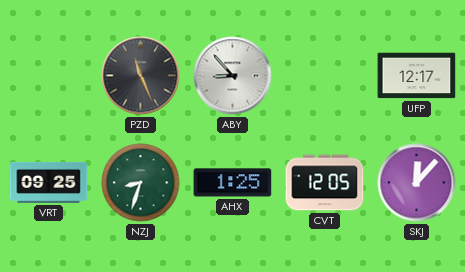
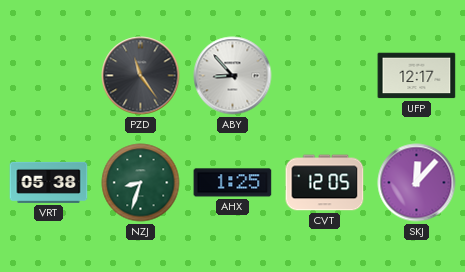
PZD: 11:26 -> 11:24
VRT: 09:25 -> 05:38
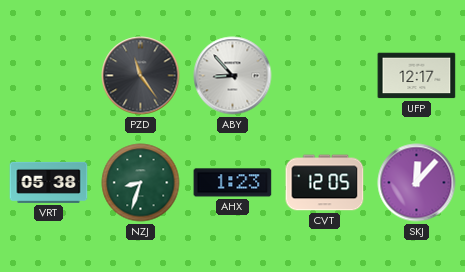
AHX: 1:25 -> 1:23
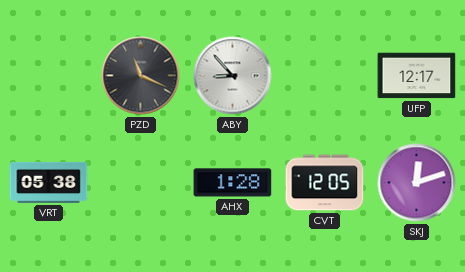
PZD: 11:24 -> 11:19
NZJ: 8:33 -> none
AHX: 1:23 -> 1:28
SKJ: 12:07 -> 12:12
